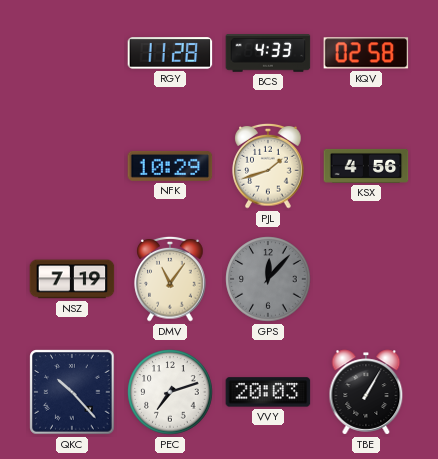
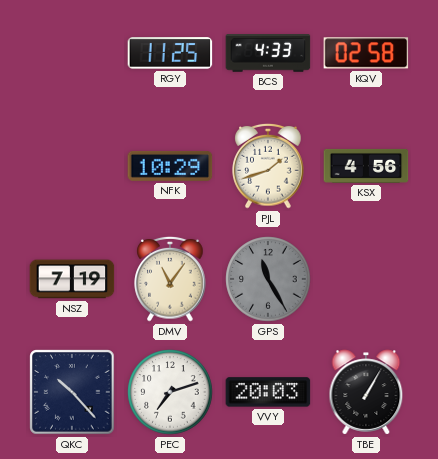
RGY: 11:28 -> 11:25
GPS: 12:07 -> 11:25
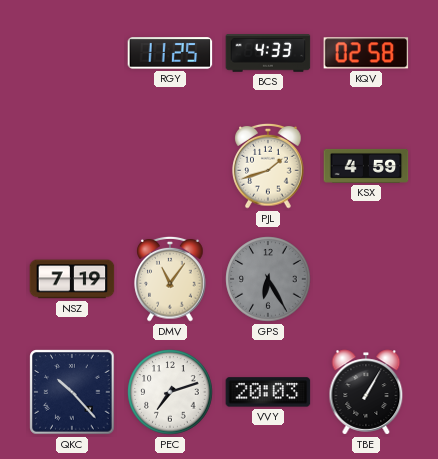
NFK: 10:29 -> none
KSX: 4:56 -> 4:59
GPS: 11:25 -> 6:25
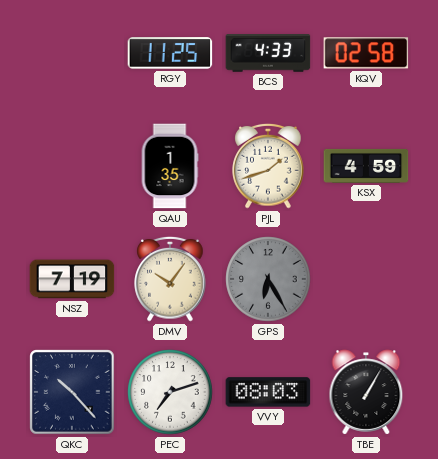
QAU: none -> 1:35
DMV: 11:06 -> 10:06
VVY: 20:03 -> 08:03
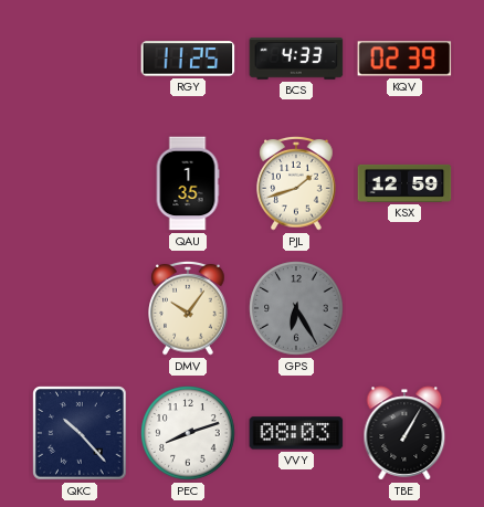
KQV: 02:58 -> 02:39
KSX: 4:59 -> 12:59
NSZ: 7:19 -> none
PEC: 7:12 -> 8:12
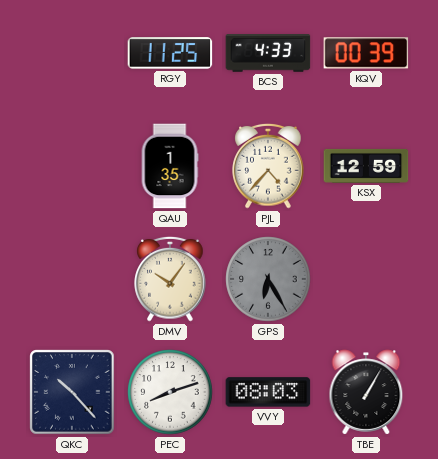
KQV: 02:39 -> 00:39
PJL: 1:42 -> 4:37
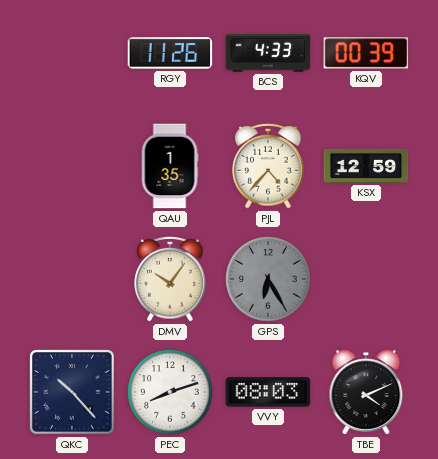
RGY: 11:25 -> 11:26
TBE: 1:05 -> 4:11
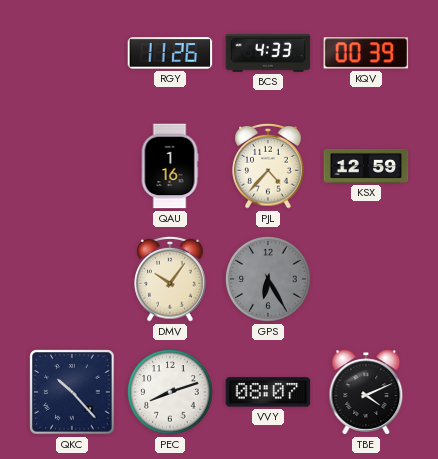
QAU: 1:35 -> 1:16
VVY: 08:03 -> 08:07
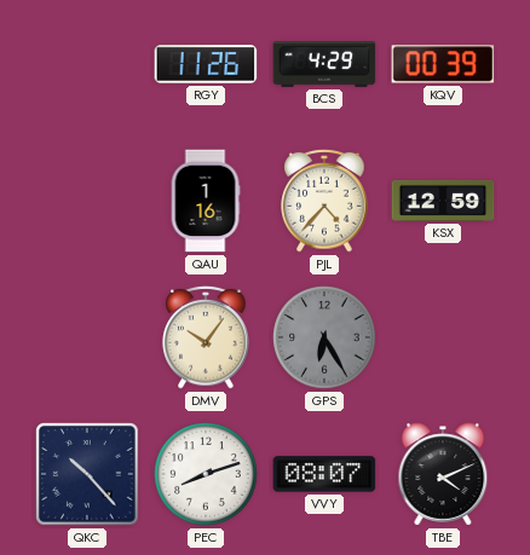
BCS: 4:33 -> 4:29
